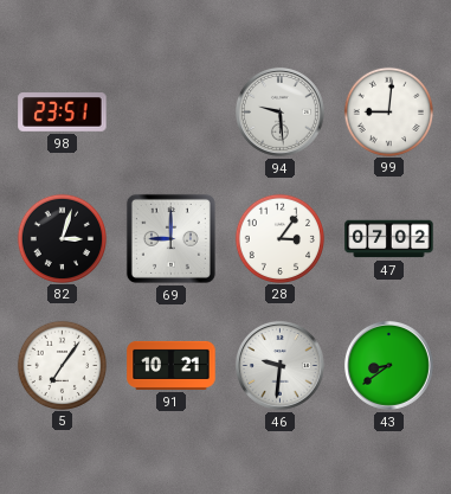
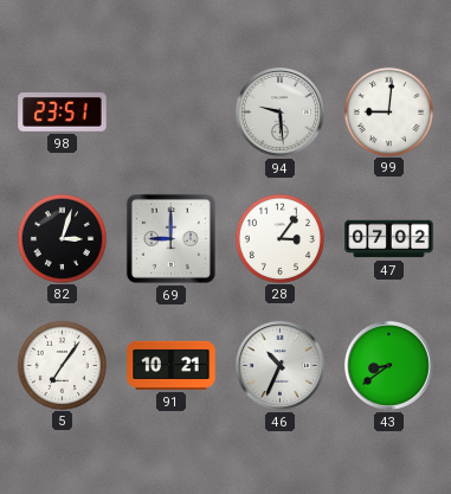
46: 9:31 -> 10:34
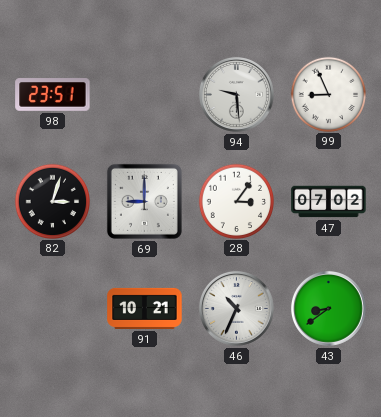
99: 9:01 -> 8:56
5: 7:06 -> none
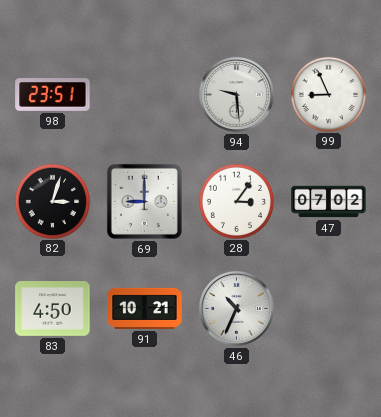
83: none -> 4:50
43: 8:39 -> none
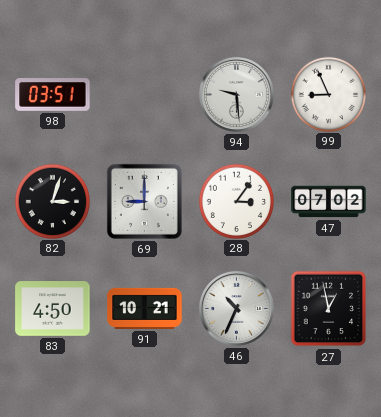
98: 23:51 -> 03:51
27: none -> 12:58
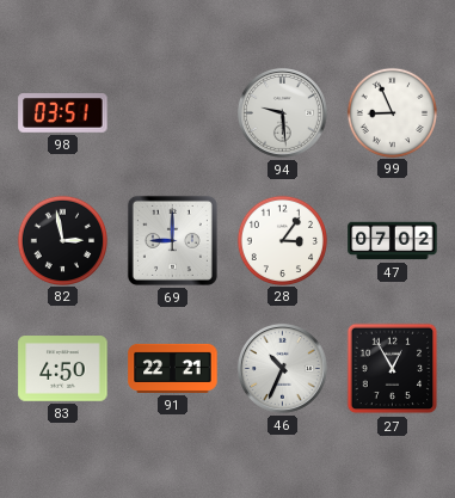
82: 3:03 -> 2:58
91: 10:21 -> 22:21
27: 12:58 -> 12:55
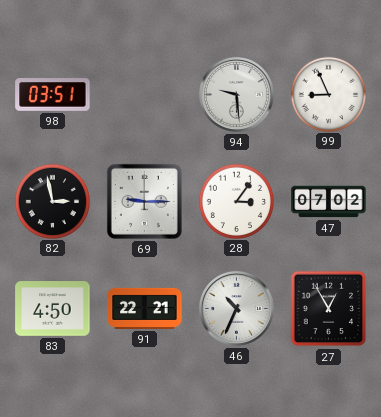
69: 9:00 -> 9:15
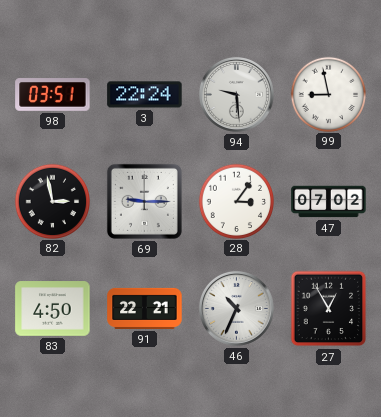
3: none -> 22:24
99: 8:56 -> 8:58
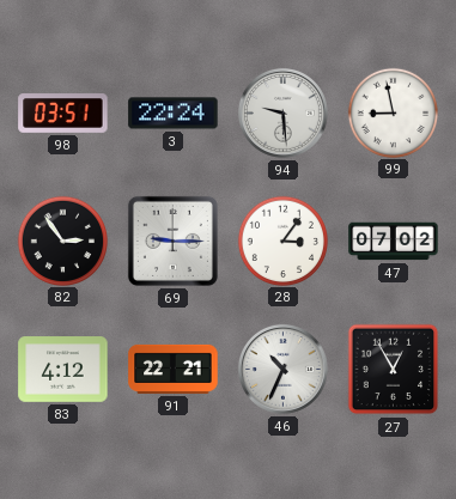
82: 2:58 -> 2:54
83: 4:50 -> 4:12
